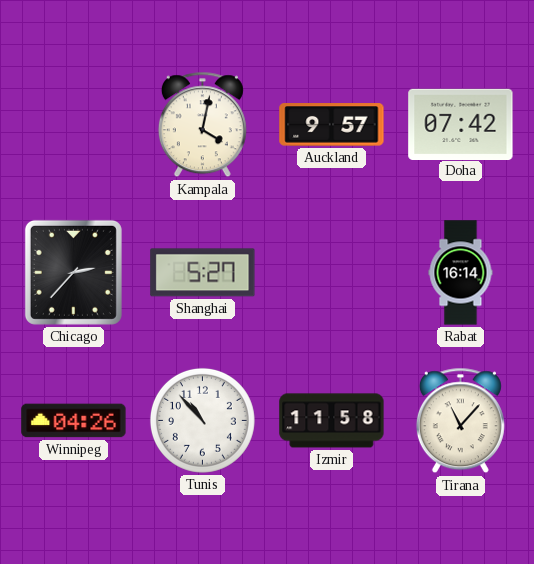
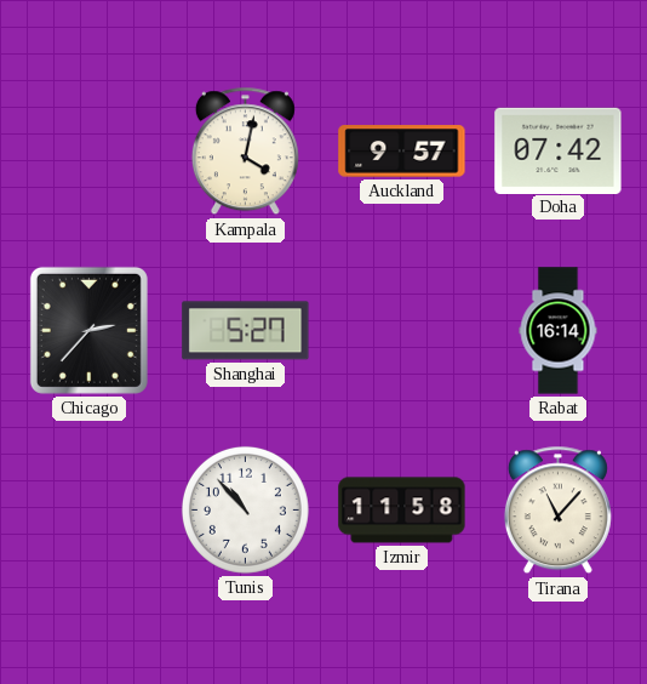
Winnipeg: 04:26 -> none
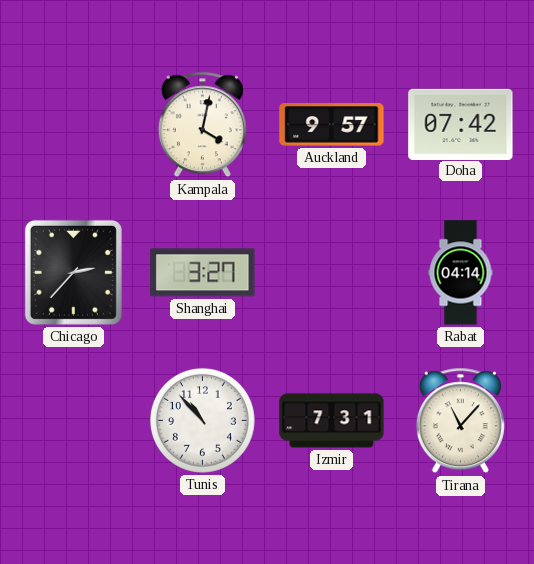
Shanghai: 5:27 -> 3:27
Rabat: 16:14 -> 04:14
Izmir: 11:58 -> 7:31
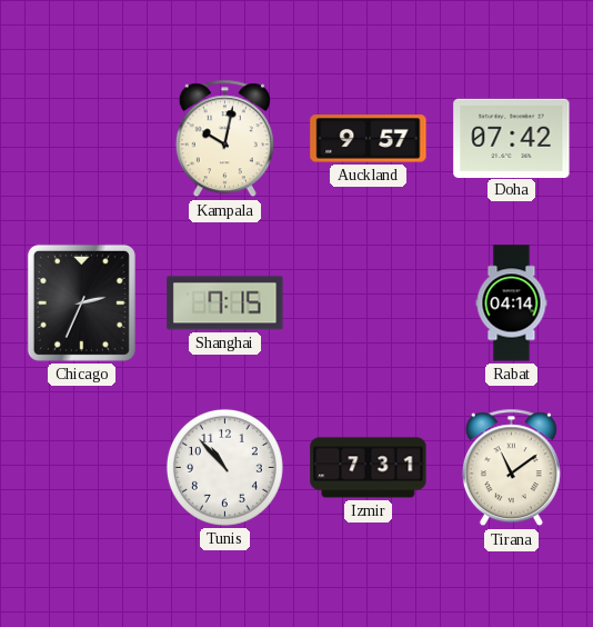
Kampala: 4:02 -> 10:02
Chicago: 2:37 -> 2:34
Shanghai: 3:27 -> 7:15
Tirana: 11:07 -> 11:09
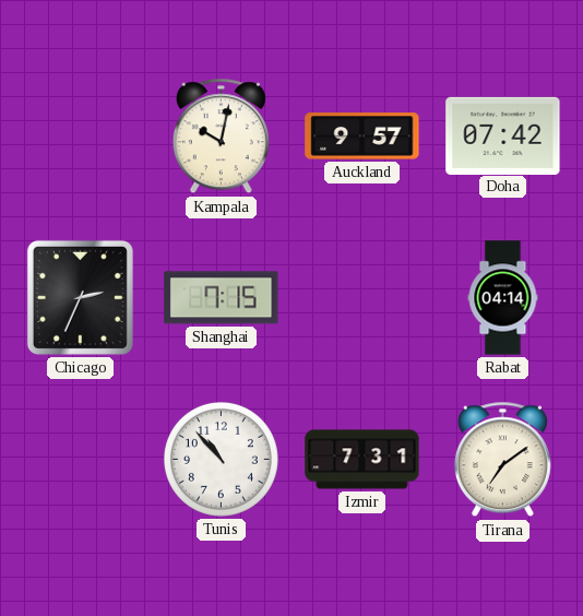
Tirana: 11:09 -> 7:09
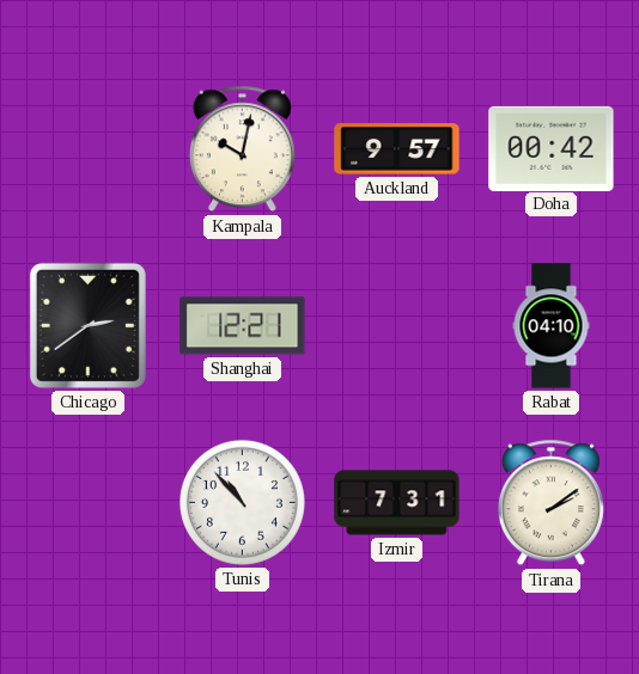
Doha: 07:42 -> 00:42
Chicago: 2:34 -> 2:39
Shanghai: 7:15 -> 12:21
Rabat: 04:14 -> 04:10
Tirana: 7:09 -> 2:09
